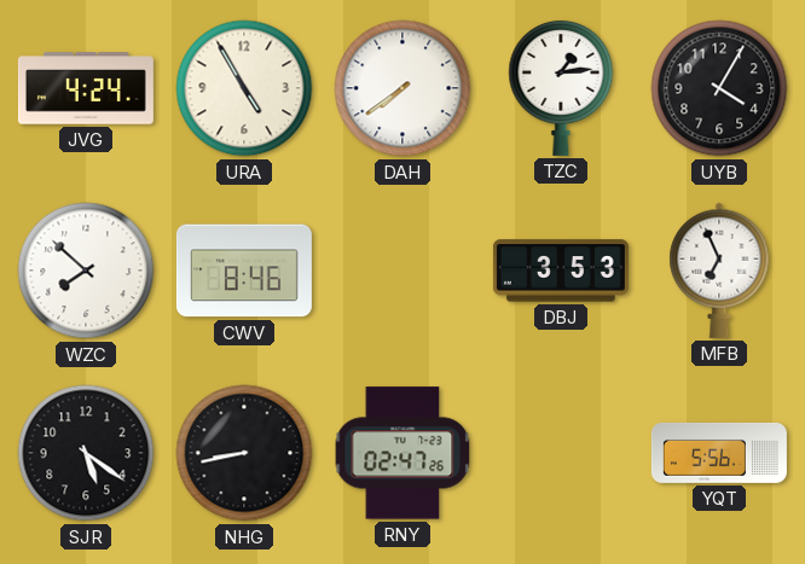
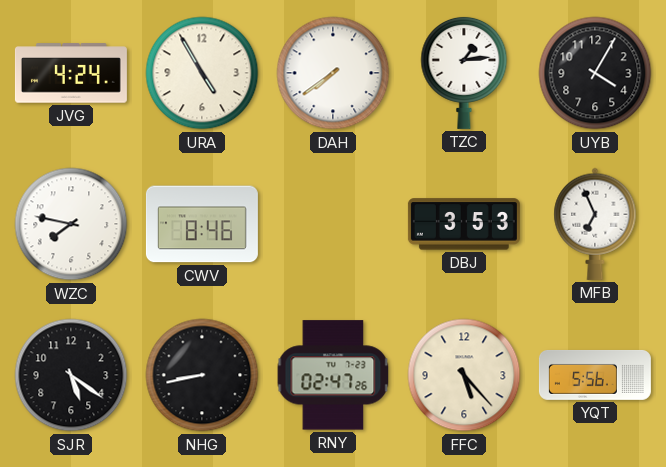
WZC: 7:52 -> 7:47
FFC: none -> 5:23
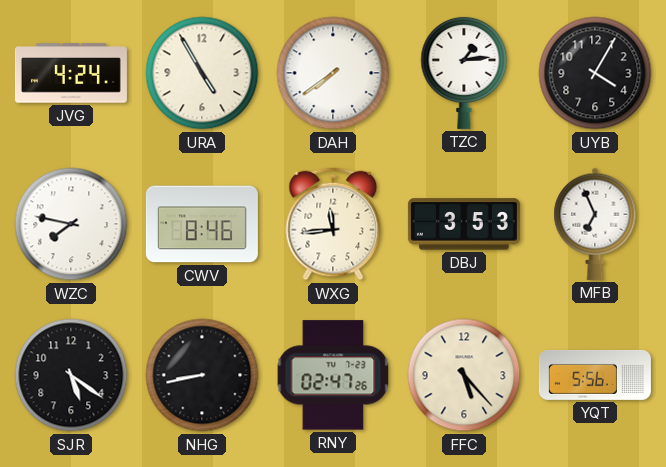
WXG: none -> 11:44
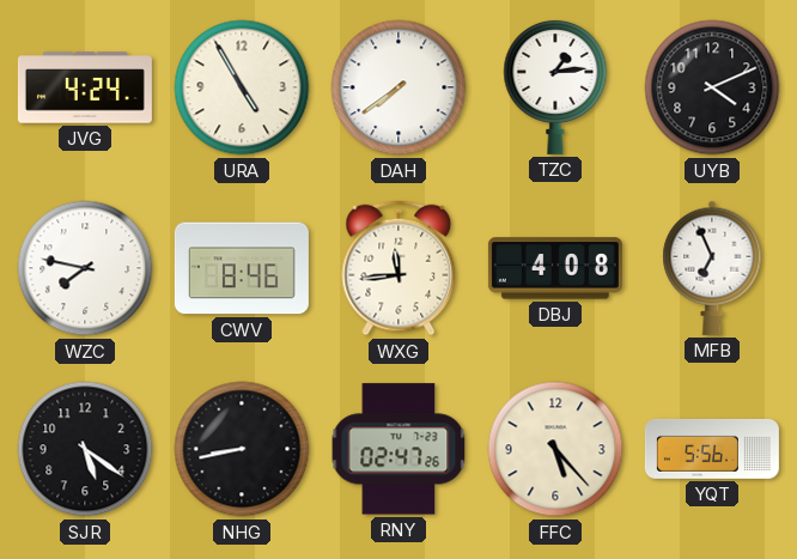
UYB: 4:05 -> 4:11
DBJ: 3:53 -> 4:08
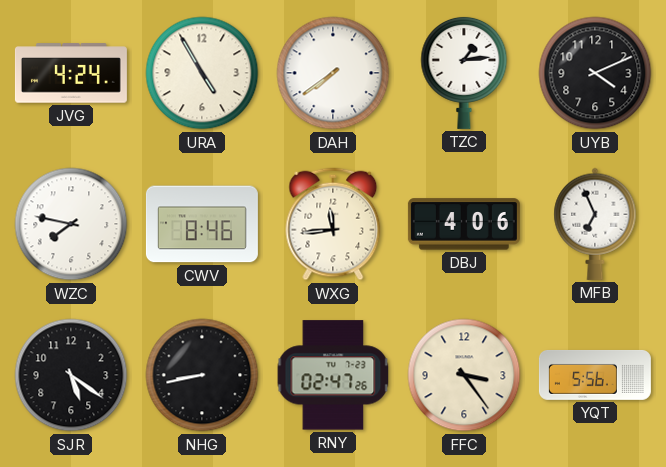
DBJ: 4:08 -> 4:06
FFC: 5:23 -> 3:24
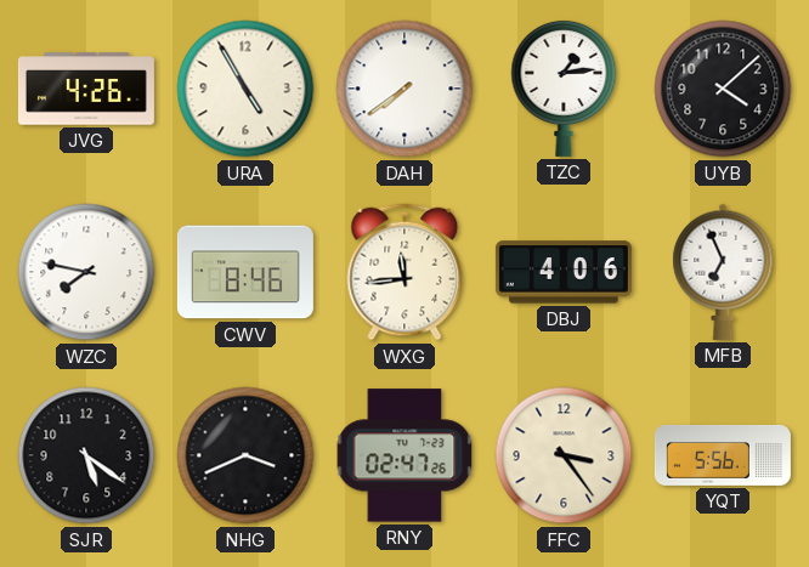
JVG: 4:24 -> 4:26
UYB: 4:11 -> 4:08
NHG: 8:43 -> 3:41
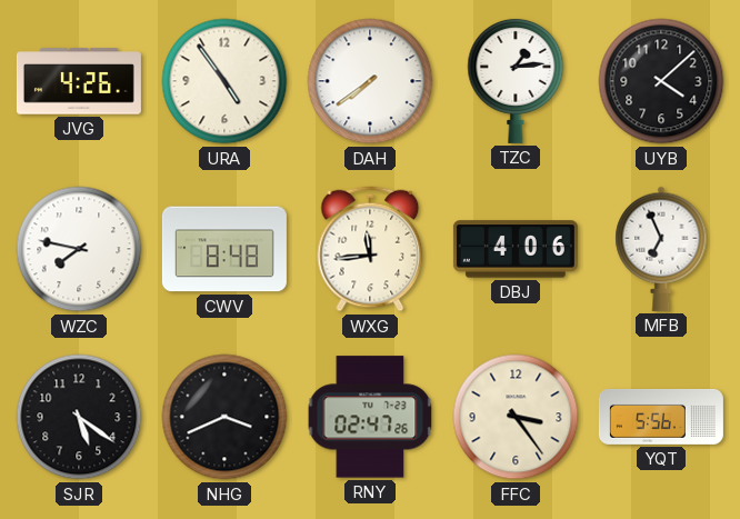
URA: 4:55 -> 4:54
CWV: 8:46 -> 8:48
